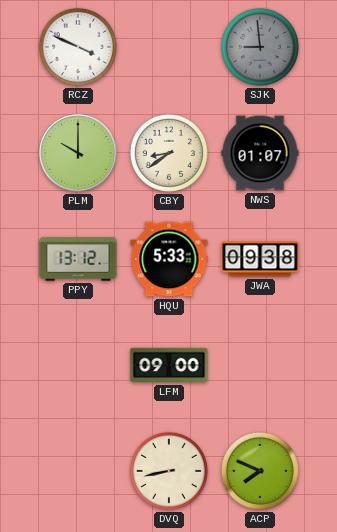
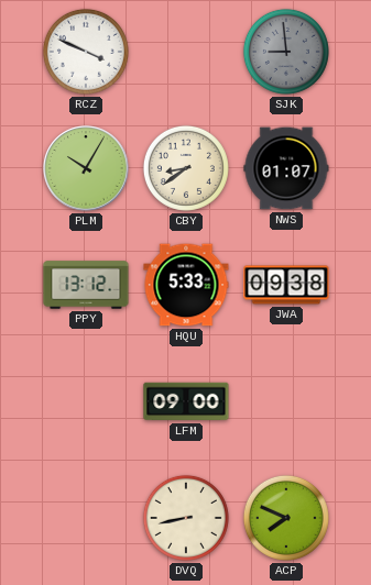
PLM: 10:00 -> 10:05
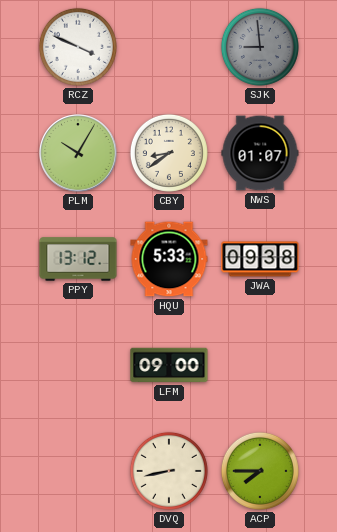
ACP: 7:49 -> 7:45
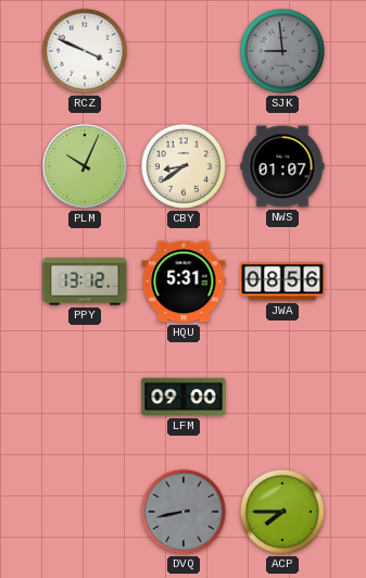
PLM: 10:05 -> 10:04
HQU: 5:33 -> 5:31
JWA: 09:38 -> 08:56
DVQ dial: cream -> grey
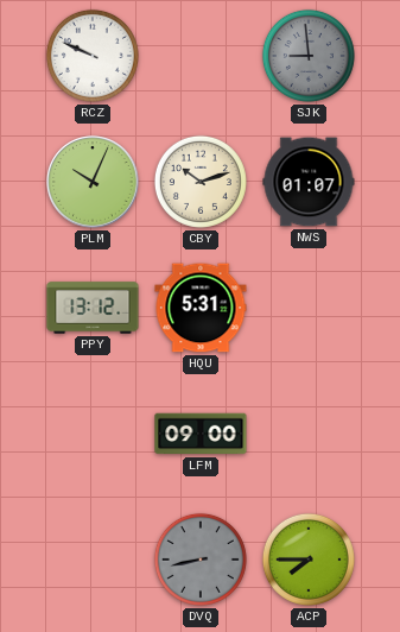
RCZ: 3:49 -> 9:49
CBY: 8:39 -> 10:12
JWA: 08:56 -> none
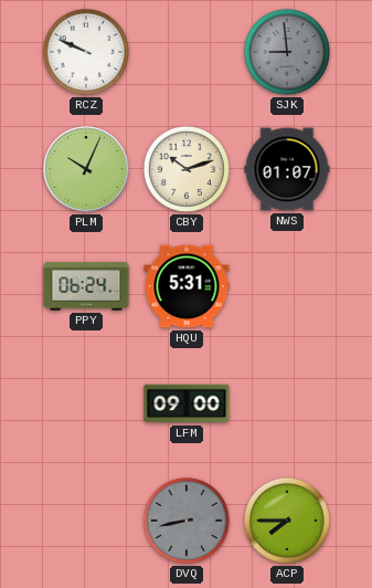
PPY: 13:12 -> 06:24
